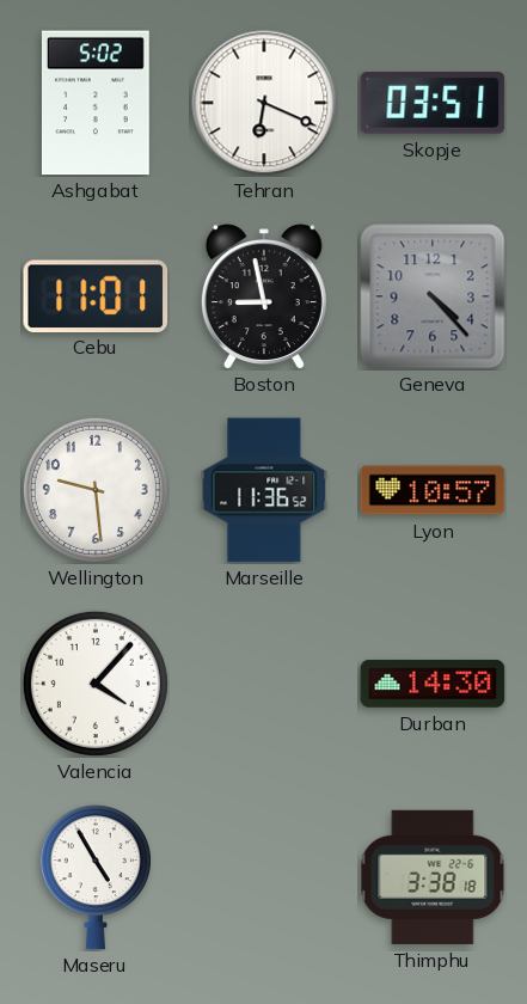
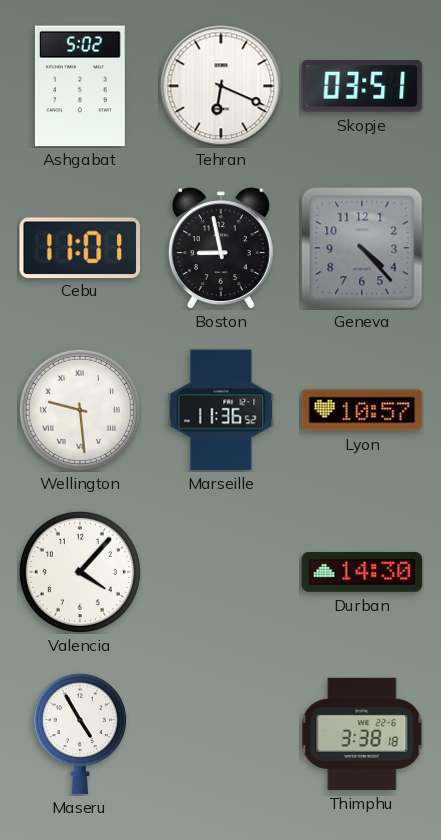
Wellington numerals: Arabic -> Roman
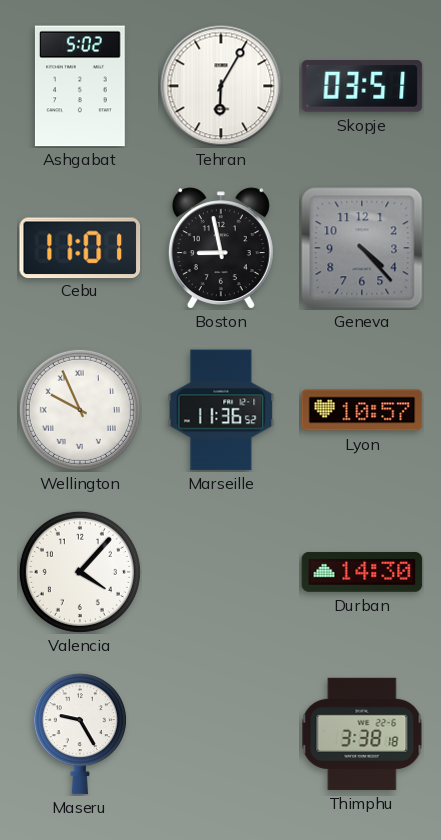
Tehran: 6:19 -> 6:05
Wellington: 9:29 -> 9:56
Maseru: 4:55 -> 9:25
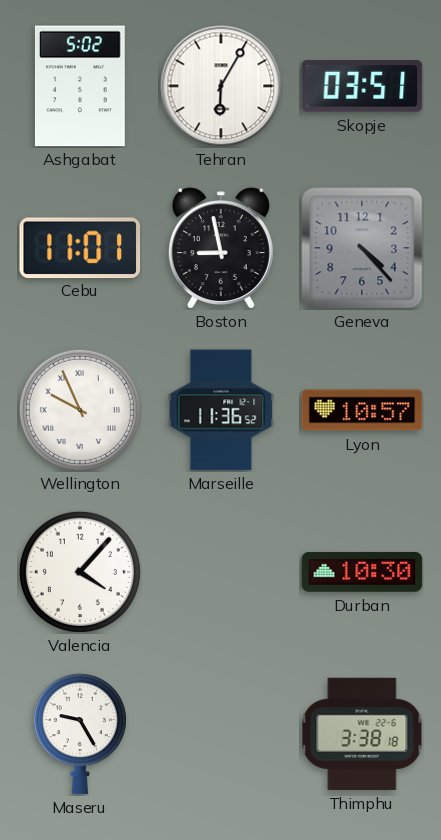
Durban: 14:30 -> 10:30
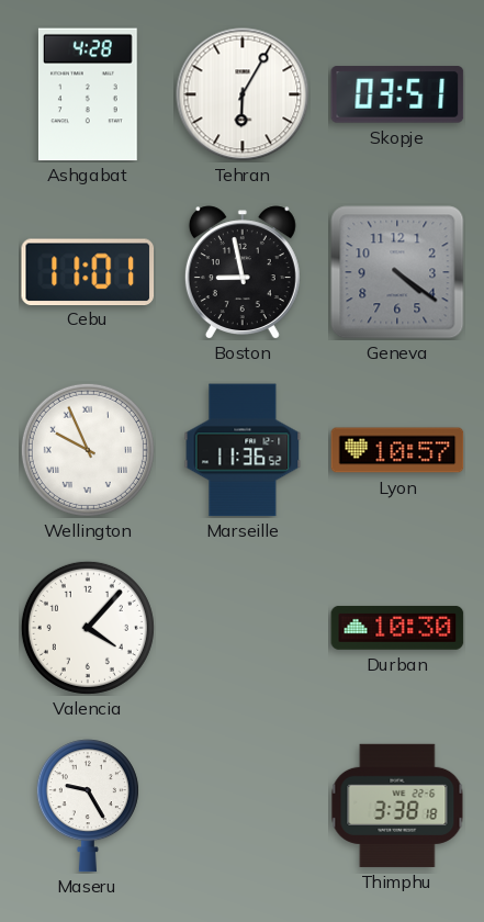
Ashgabat: 5:02 -> 4:28
Geneva: 4:23 -> 4:21
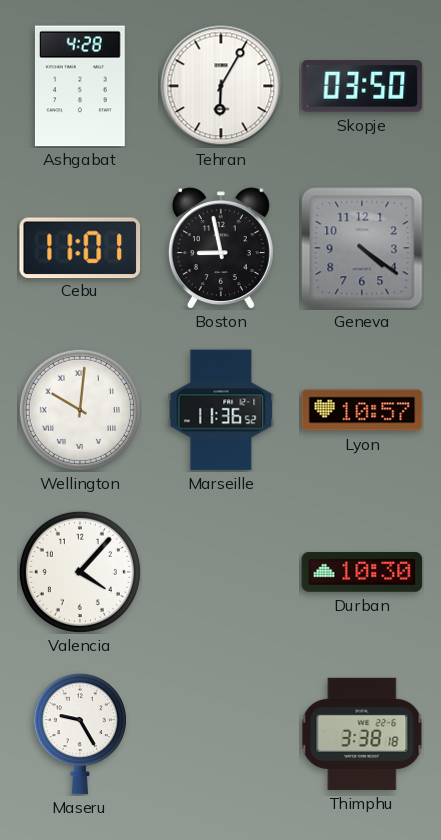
Skopje: 03:51 -> 03:50
Wellington: 9:56 -> 10:01
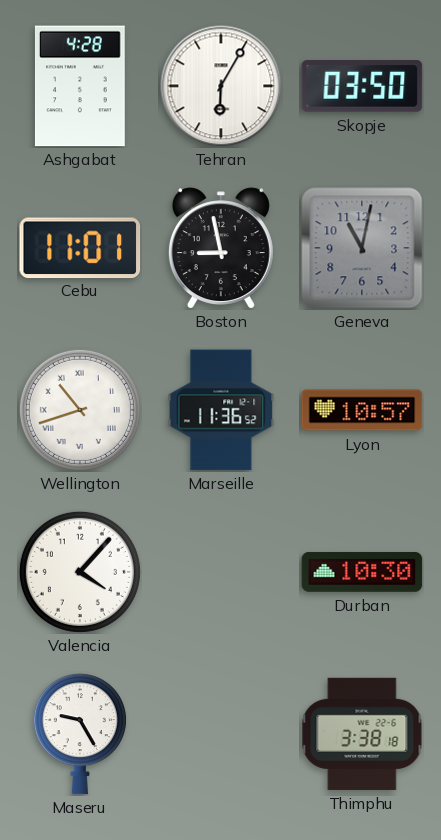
Geneva: 4:21 -> 11:02
Wellington: 10:01 -> 10:42
